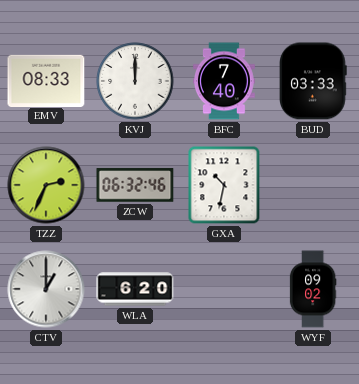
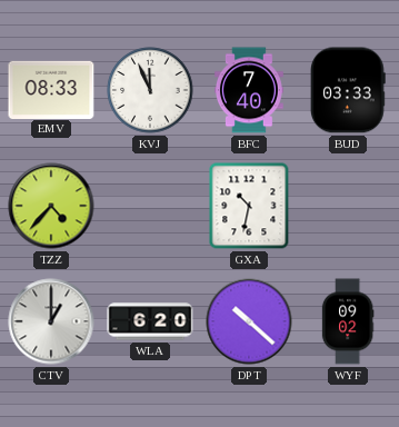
KVJ: 12:00 -> 11:56
TZZ: 2:34 -> 4:37
ZCW: 06:32 -> none
DPT: none -> 10:22
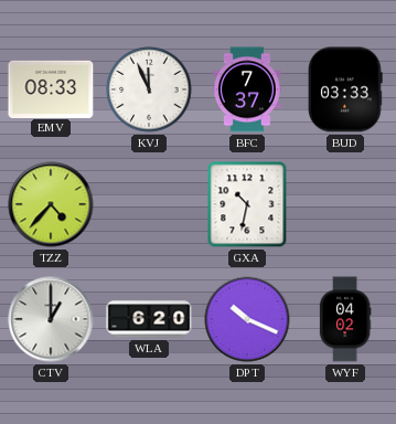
BFC: 7:40 -> 7:37
DPT: 10:22 -> 10:19
WYF: 09:02 -> 04:02
